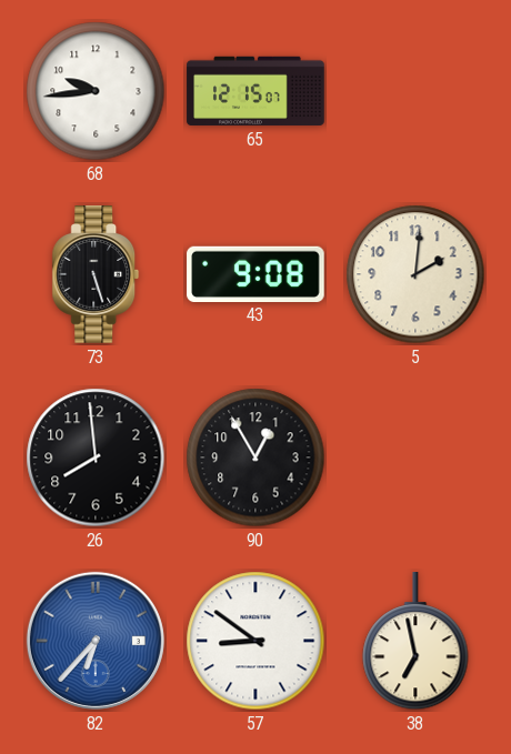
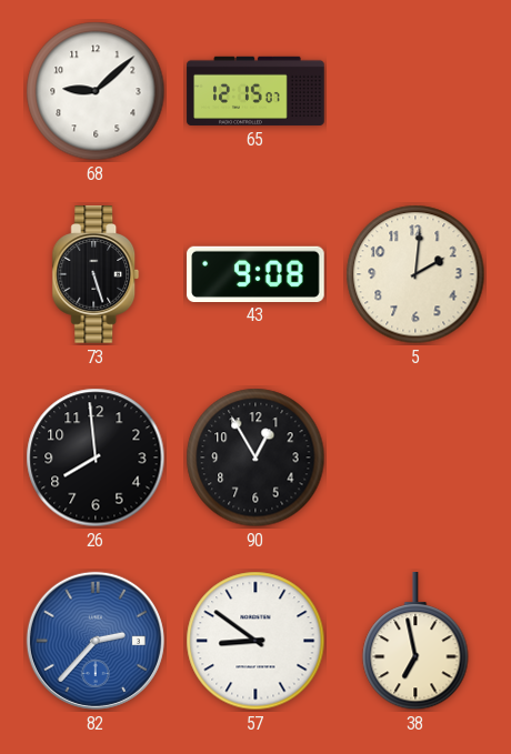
68: 9:44 -> 9:08
82: 6:37 -> 2:37
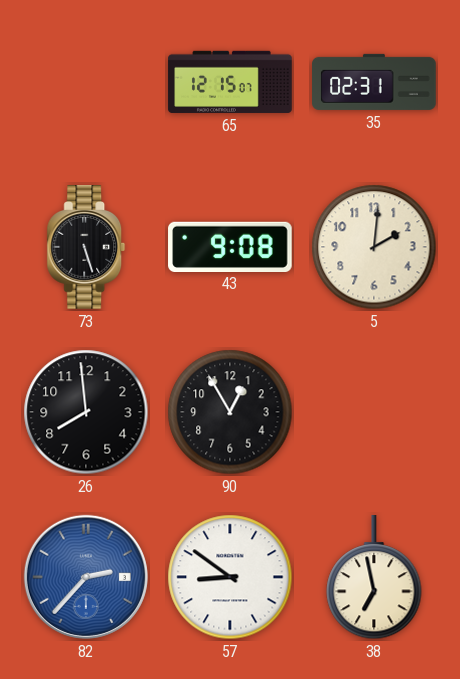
68: 9:08 -> none
35: none -> 02:31
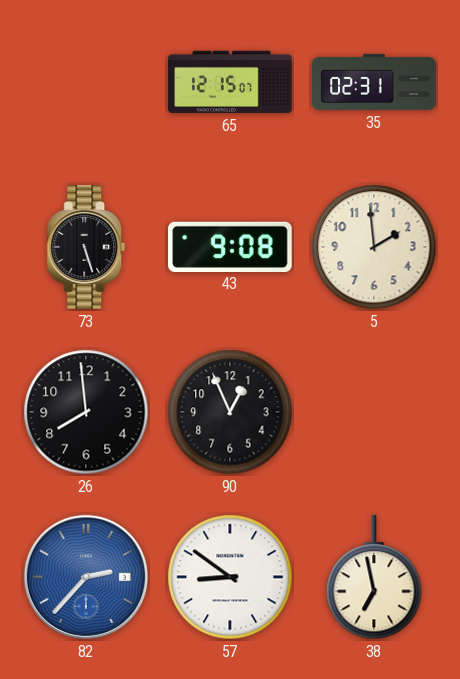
5: 2:01 -> 1:59
90: 12:55 -> 12:56
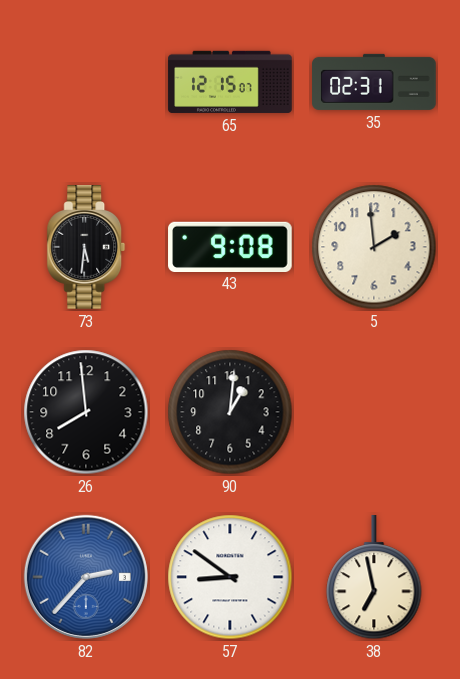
73: 5:27 -> 5:31
90: 12:56 -> 1:01
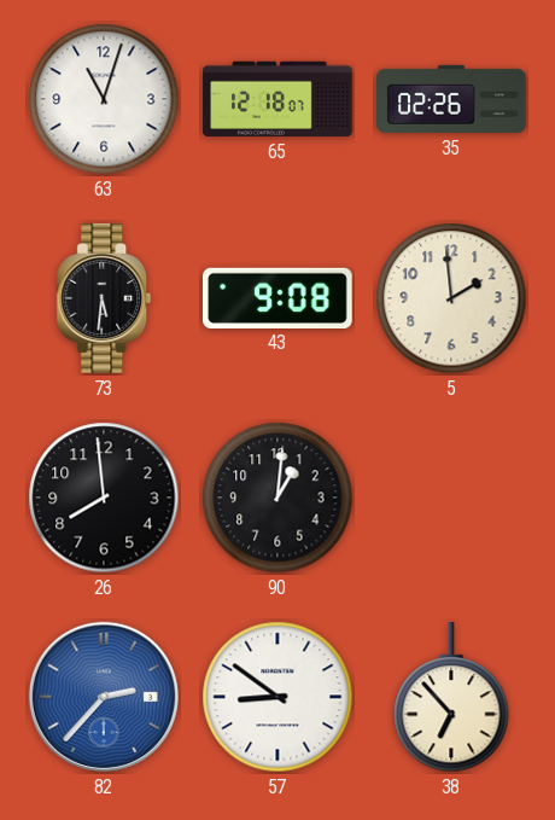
63: none -> 11:03
65: 12:15 -> 12:18
35: 02:31 -> 02:26
38: 6:58 -> 6:53
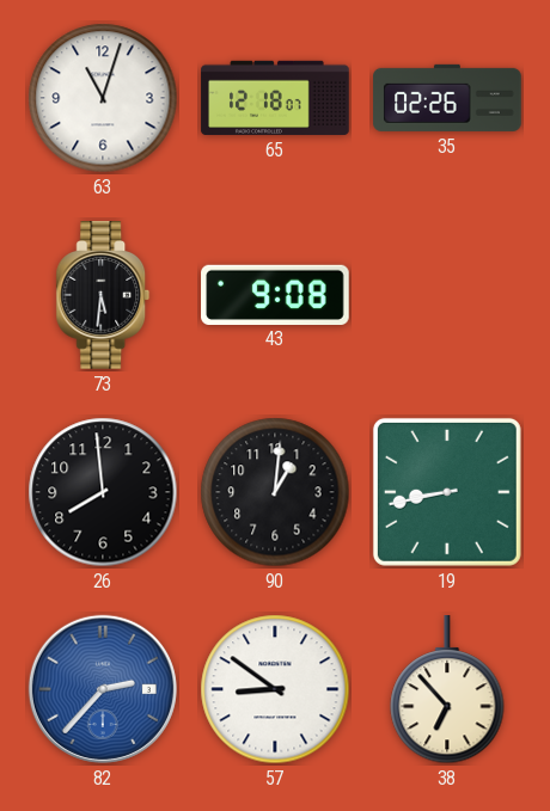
5: 1:59 -> none
19: none -> 8:43
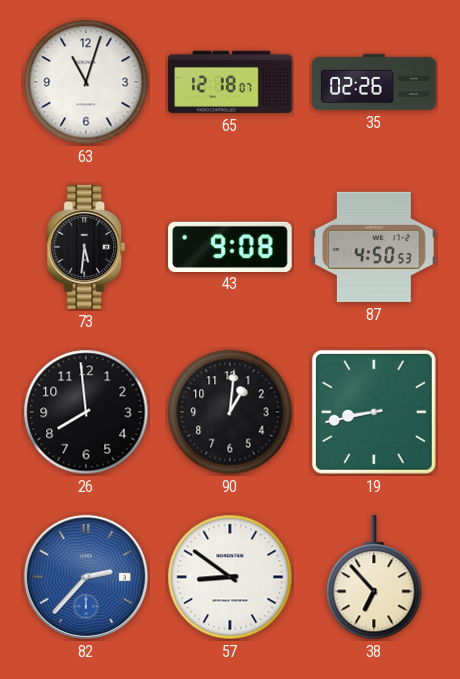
87: none -> 4:50
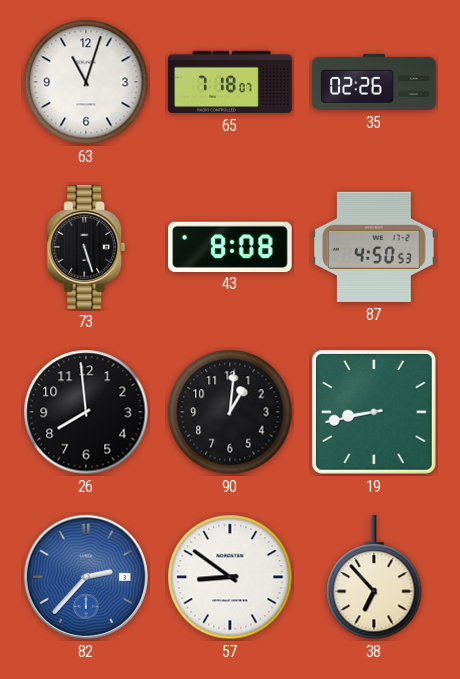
65: 12:18 -> 7:18
73: 5:31 -> 5:27
43: 9:08 -> 8:08
